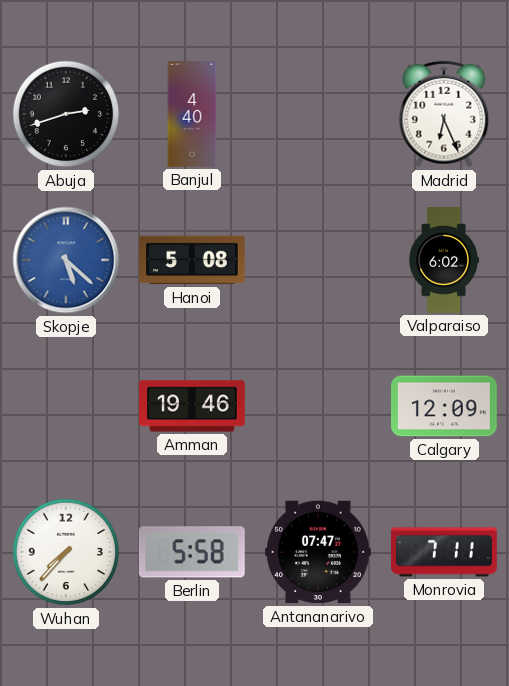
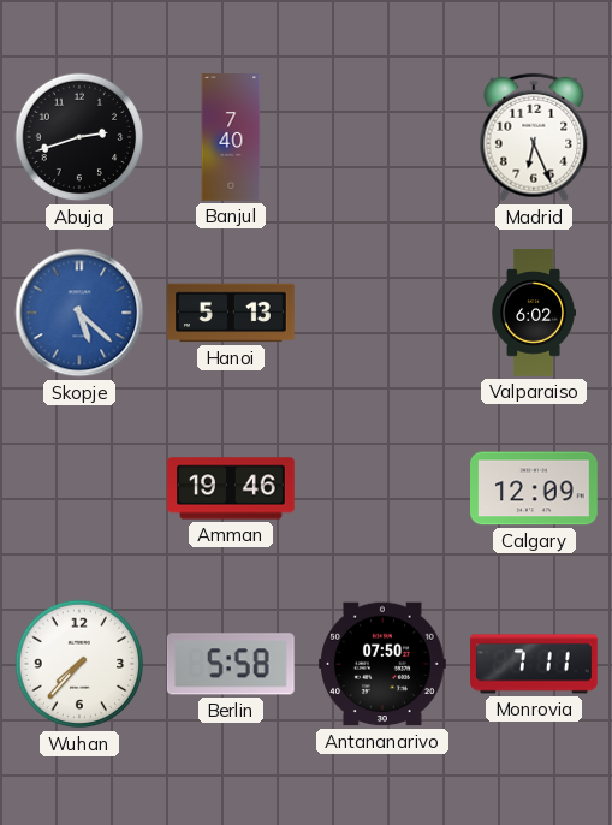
Banjul: 4:40 -> 7:40
Hanoi: 5:08 -> 5:13
Antananarivo: 07:47 -> 07:50
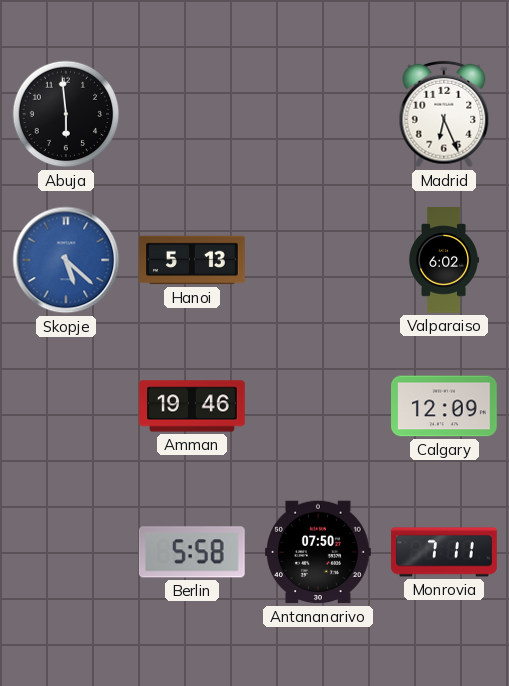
Abuja: 2:42 -> 5:59
Banjul: 7:40 -> none
Wuhan: 7:37 -> none
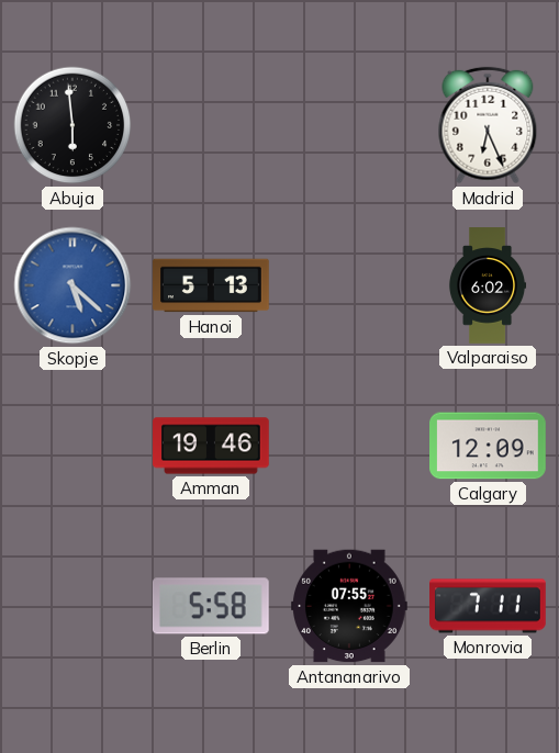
Antananarivo: 07:50 -> 07:55
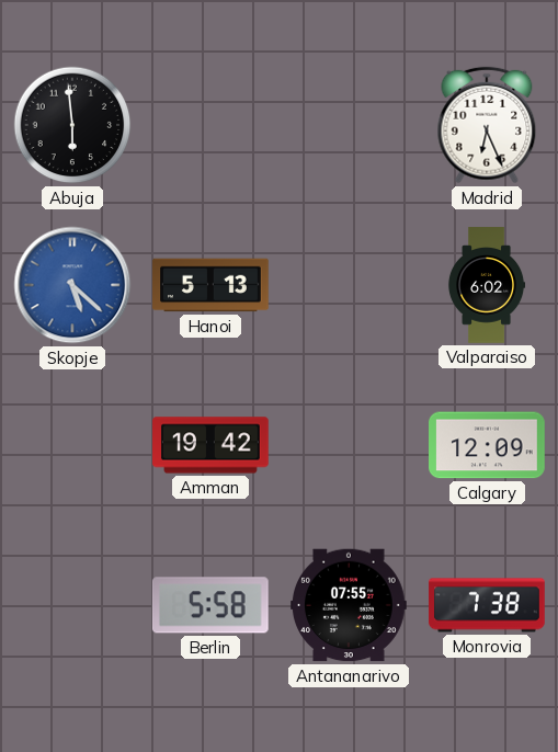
Amman: 19:46 -> 19:42
Monrovia: 7:11 -> 7:38
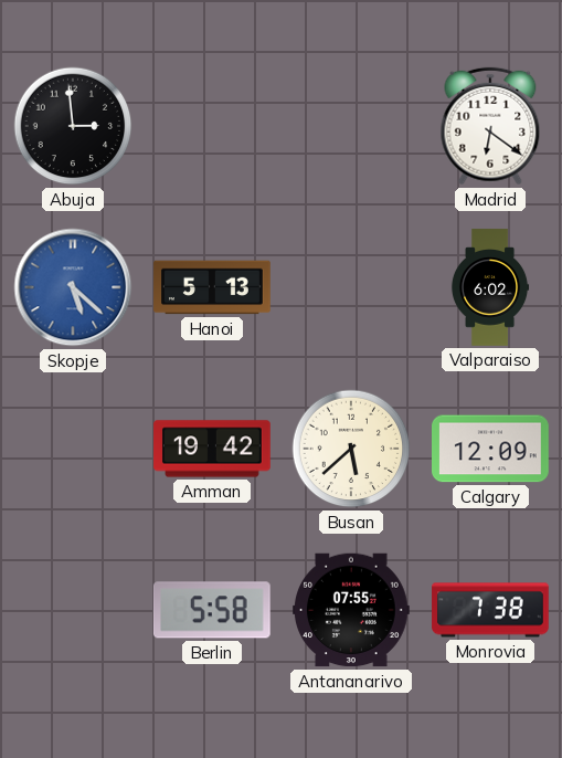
Abuja: 5:59 -> 2:59
Madrid: 6:26 -> 6:21
Busan: none -> 5:38
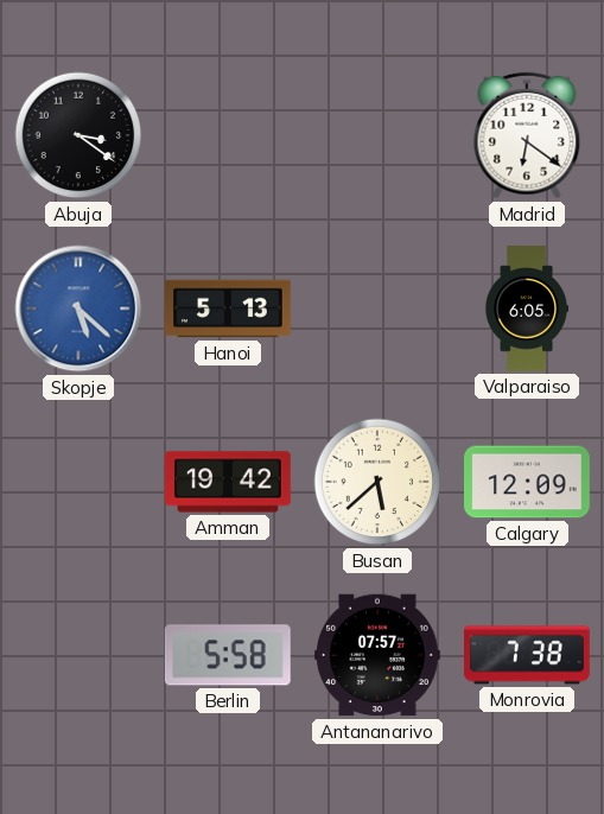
Abuja: 2:59 -> 3:21
Valparaiso: 6:02 -> 6:05
Antananarivo: 07:55 -> 07:57
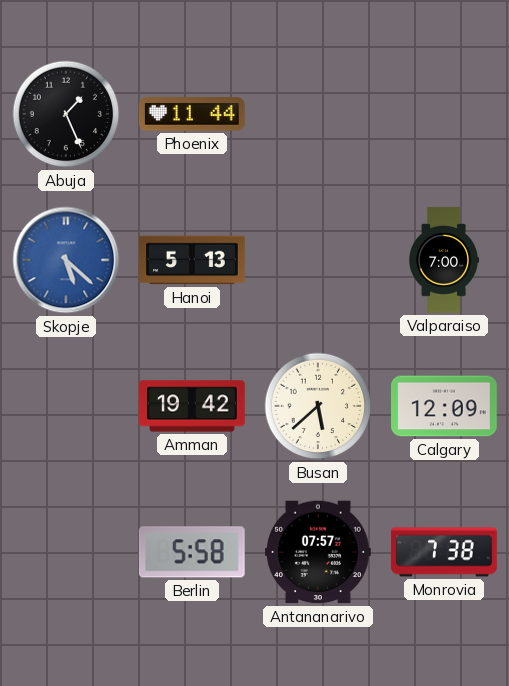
Abuja: 3:21 -> 1:26
Phoenix: none -> 11:44
Madrid: 6:21 -> none
Valparaiso: 6:05 -> 7:00
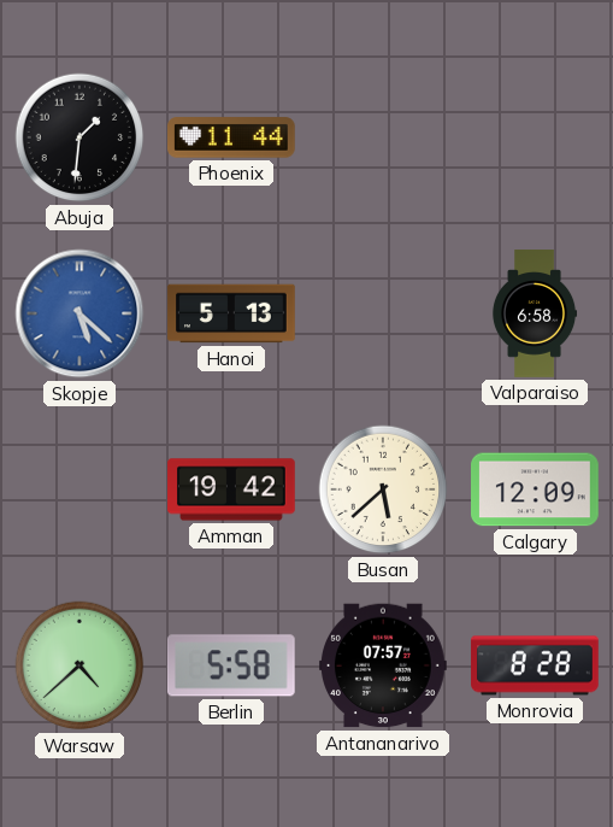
Abuja: 1:26 -> 1:31
Valparaiso: 7:00 -> 6:58
Warsaw: none -> 4:38
Monrovia: 7:38 -> 8:28
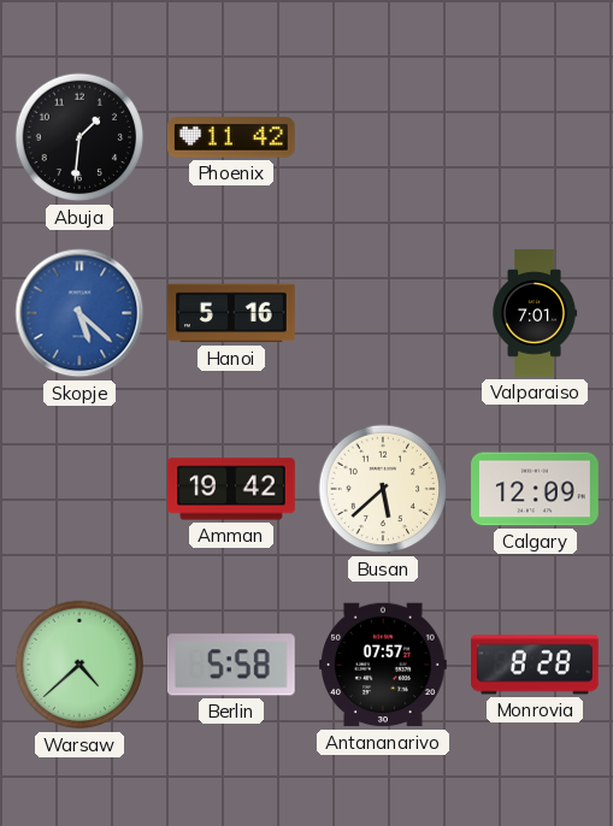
Phoenix: 11:44 -> 11:42
Hanoi: 5:13 -> 5:16
Valparaiso: 6:58 -> 7:01
